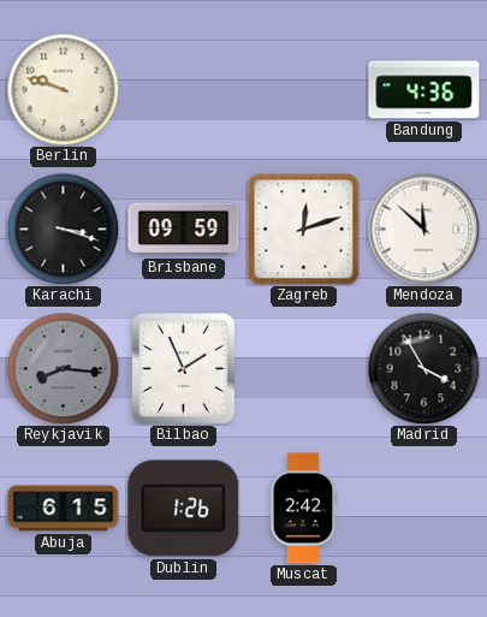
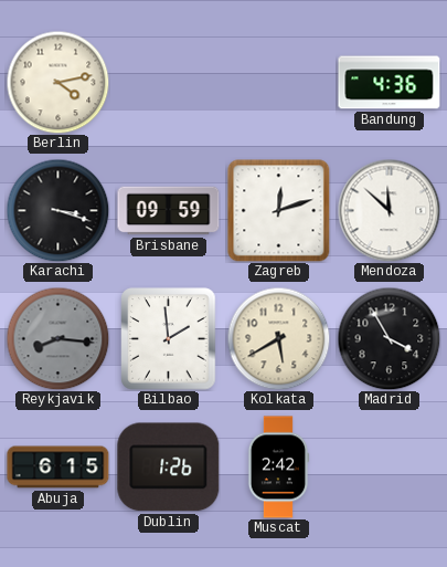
Berlin: 9:48 -> 4:13
Bilbao: 1:56 -> 1:59
Kolkata: none -> 5:40
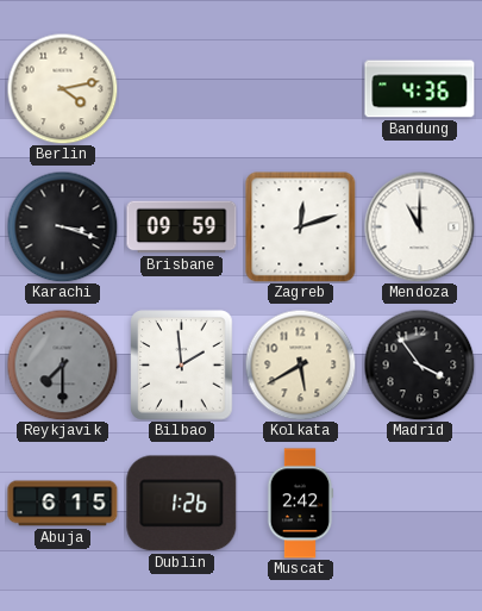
Mendoza: 11:52 -> 11:00
Reykjavik: 8:16 -> 7:30
Madrid: 3:55 -> 3:54
